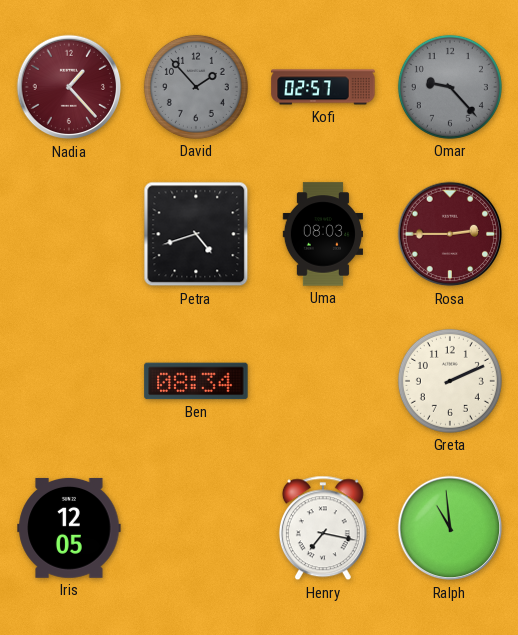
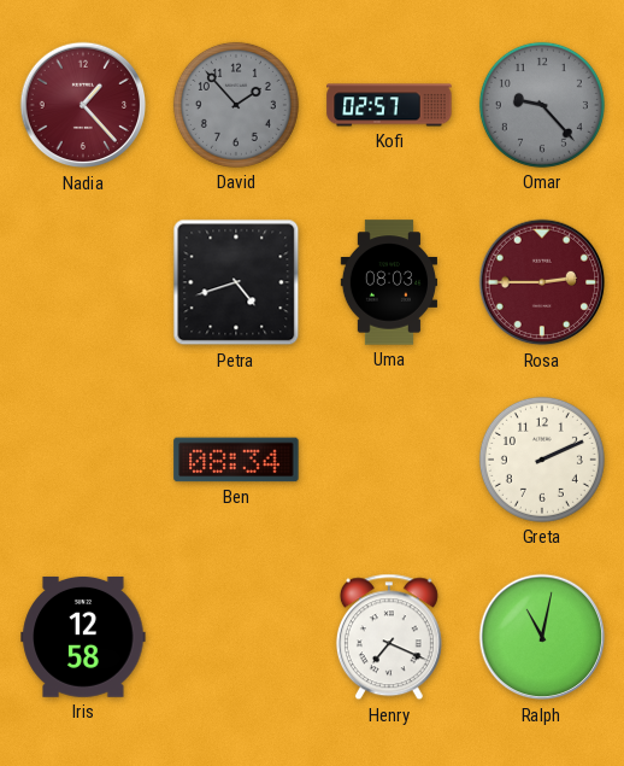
Iris: 12:05 -> 12:58
Henry: 7:17 -> 7:19
Ralph: 10:59 -> 11:02
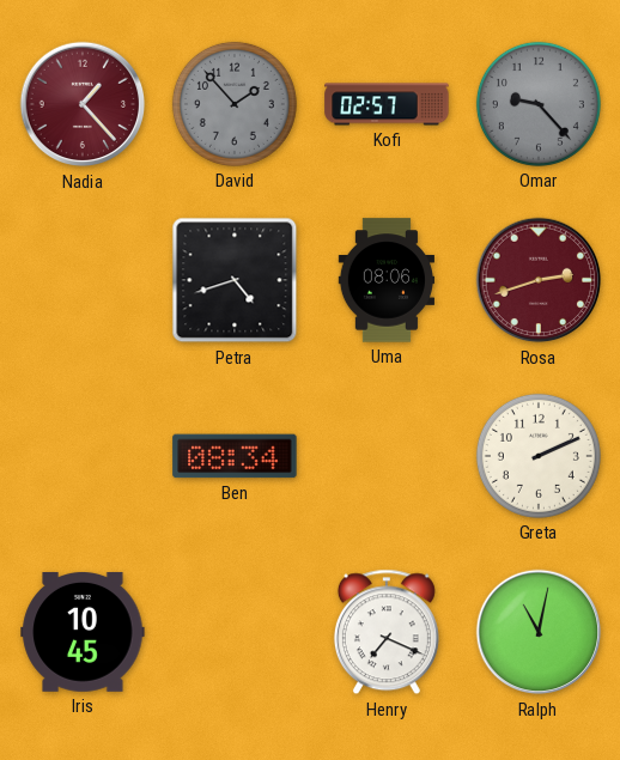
Uma: 08:03 -> 08:06
Rosa: 2:45 -> 2:42
Iris: 12:58 -> 10:45
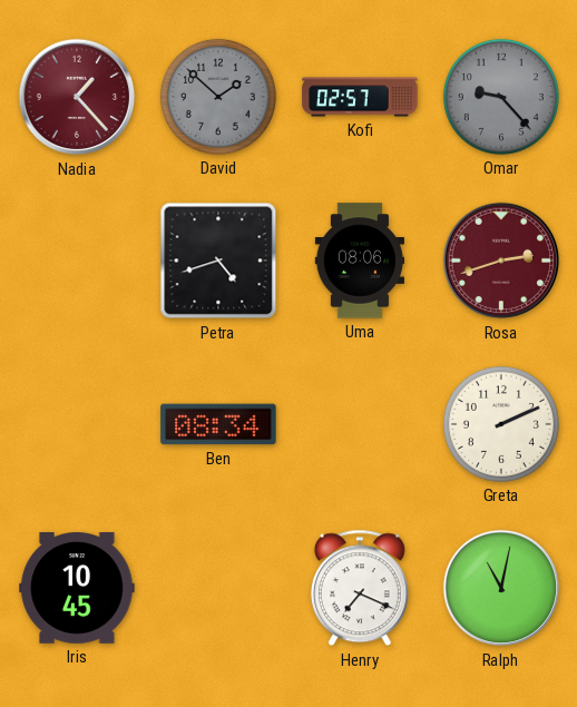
David: 1:53 -> 1:52
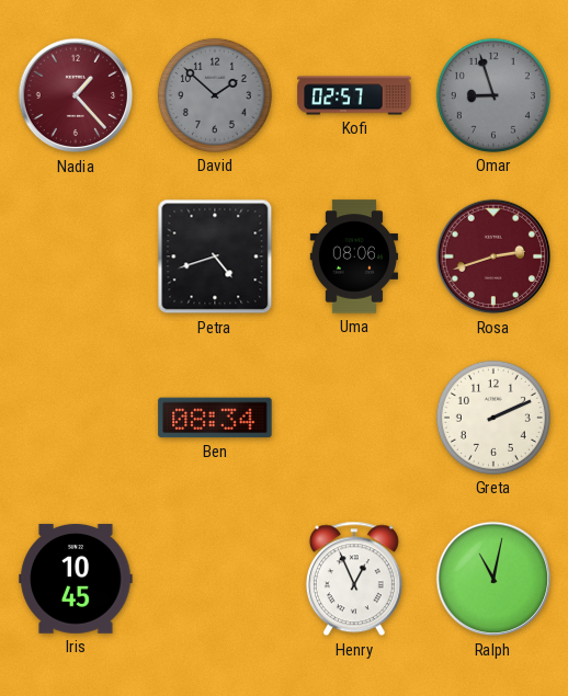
Omar: 9:23 -> 8:57
Henry: 7:19 -> 12:56
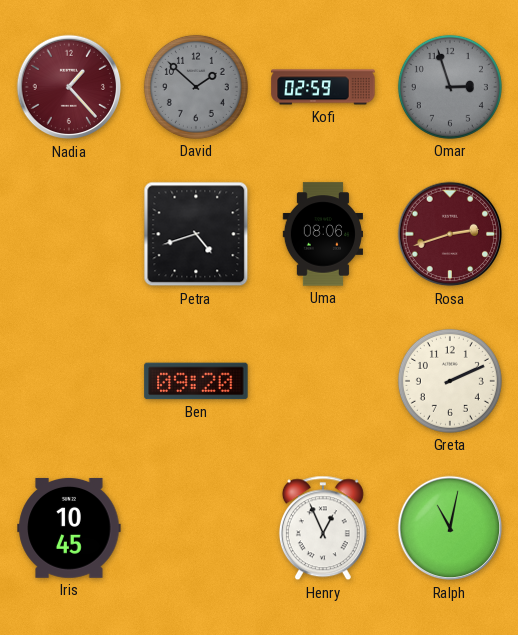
Kofi: 02:57 -> 02:59
Omar: 8:57 -> 2:57
Ben: 08:34 -> 09:20
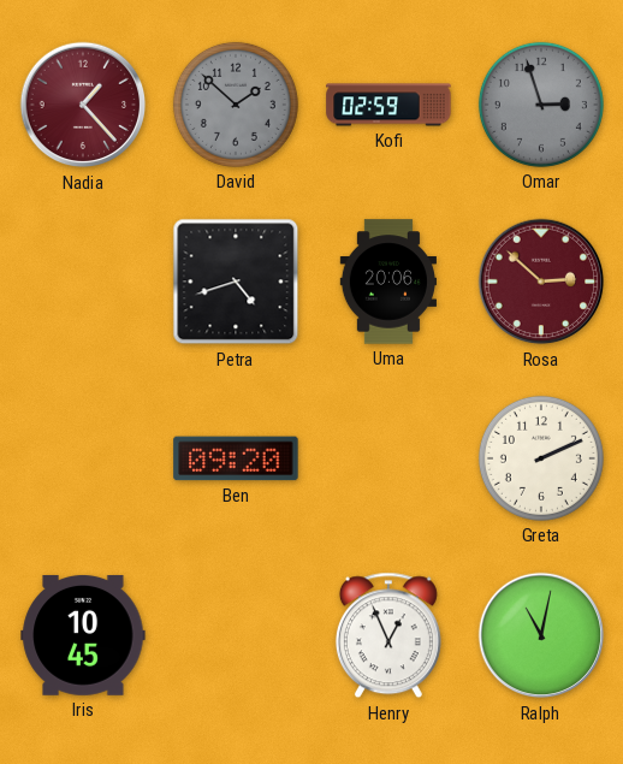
Uma: 08:06 -> 20:06
Rosa: 2:42 -> 2:52
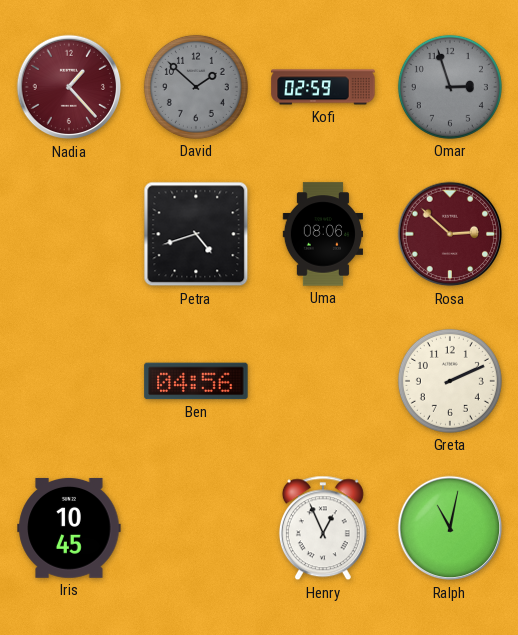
Uma: 20:06 -> 08:06
Ben: 09:20 -> 04:56
